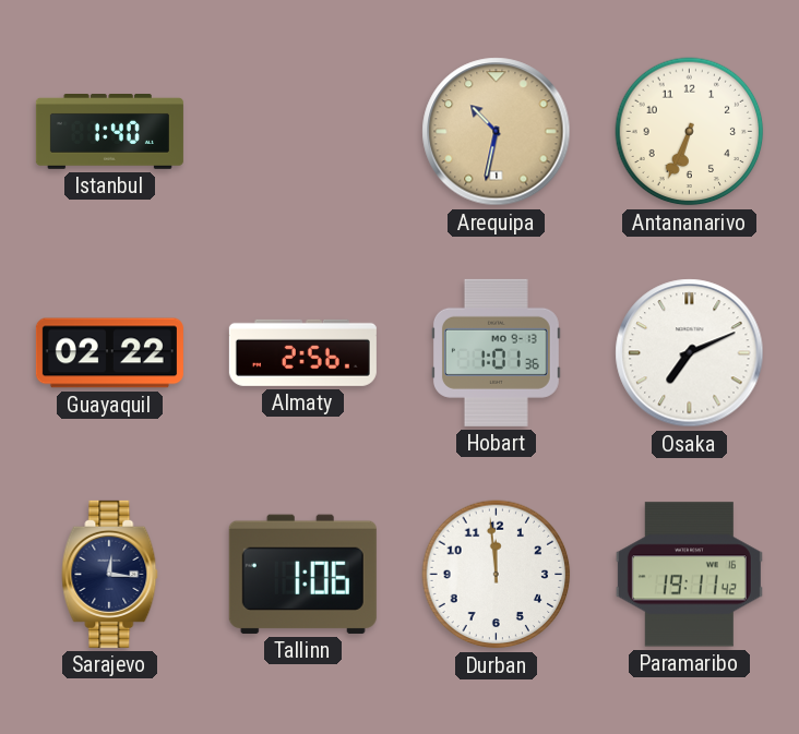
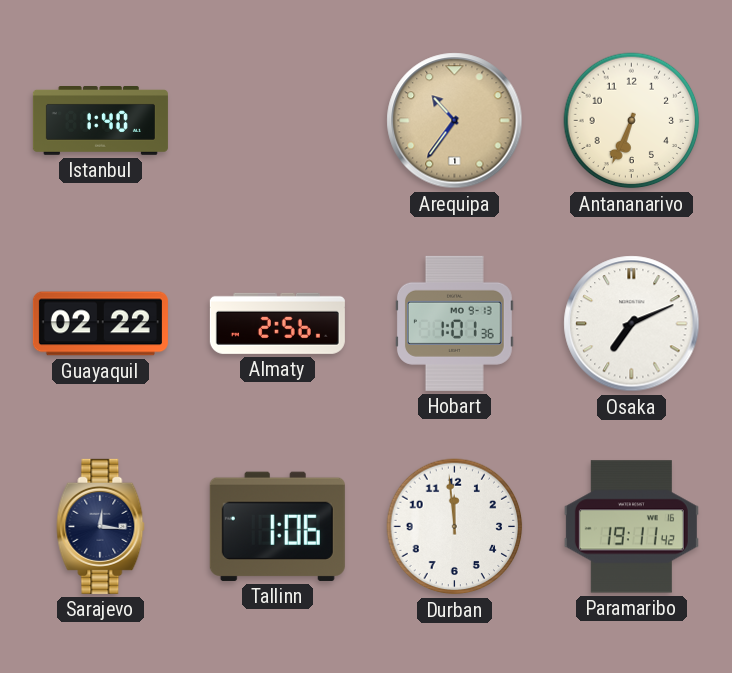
Arequipa: 10:32 -> 10:36
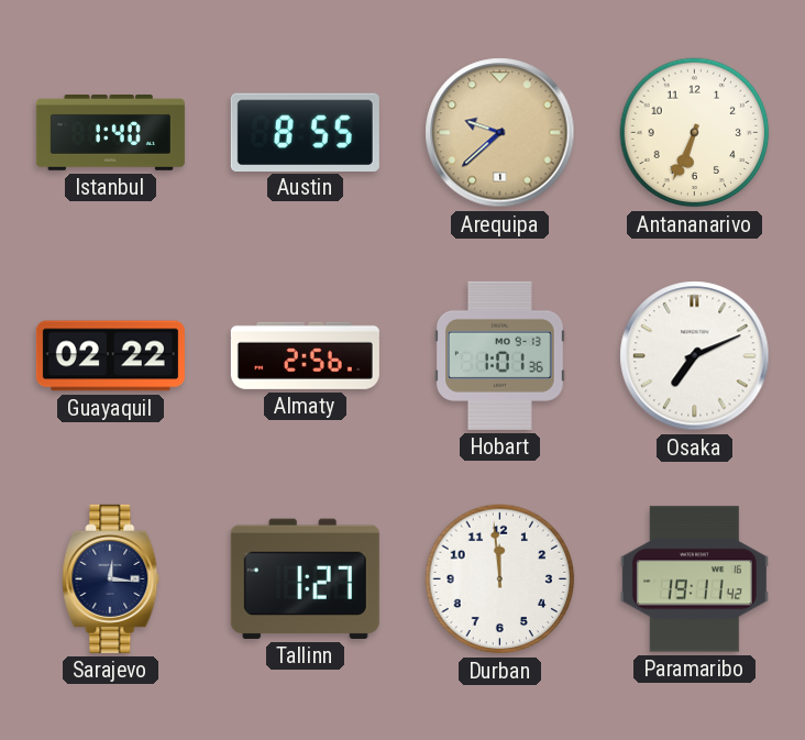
Austin: none -> 8:55
Arequipa: 10:36 -> 9:38
Tallinn: 1:06 -> 1:27
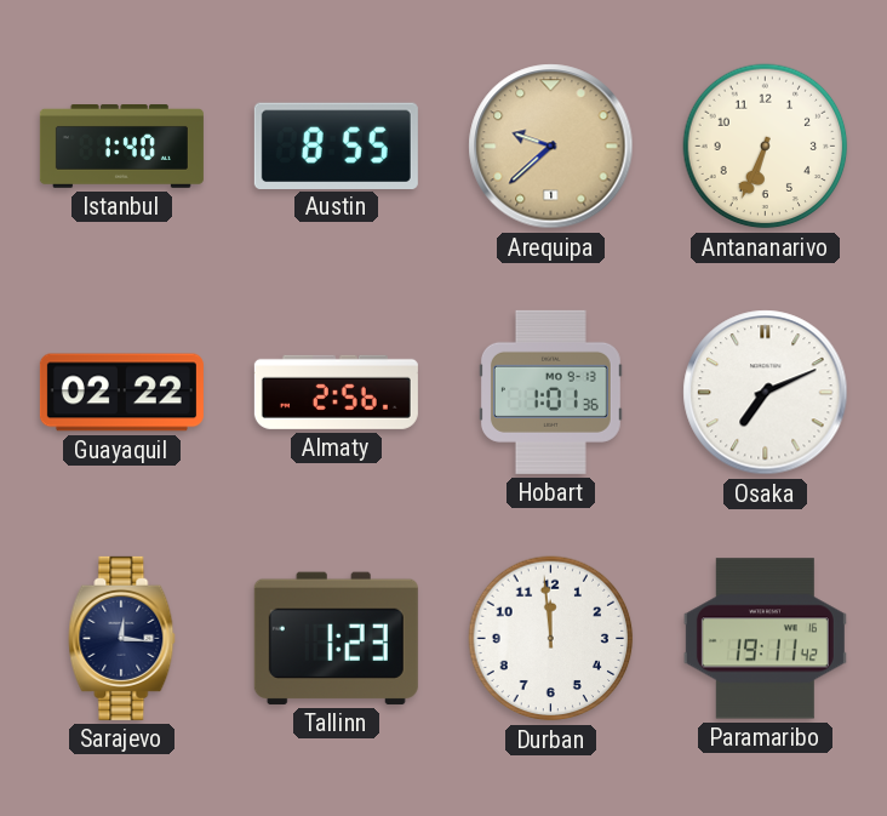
Tallinn: 1:27 -> 1:23
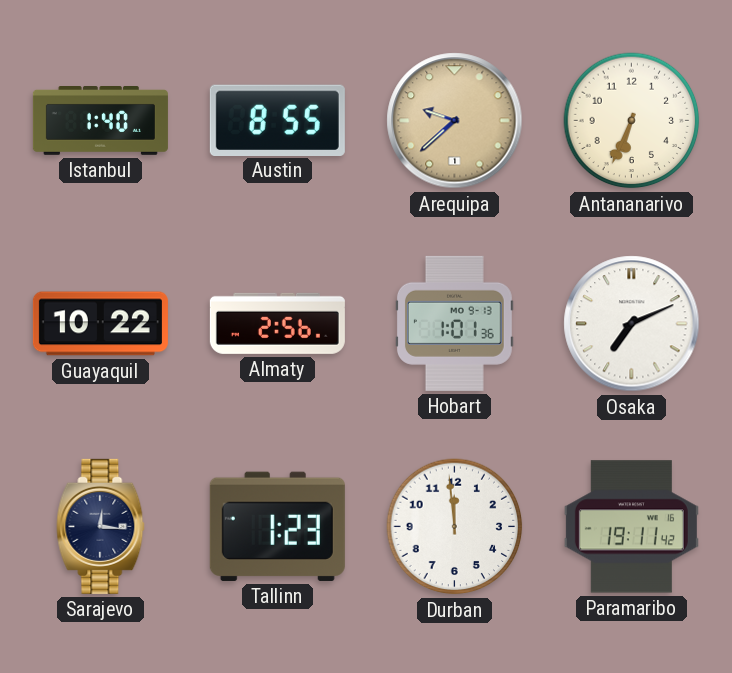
Guayaquil: 02:22 -> 10:22
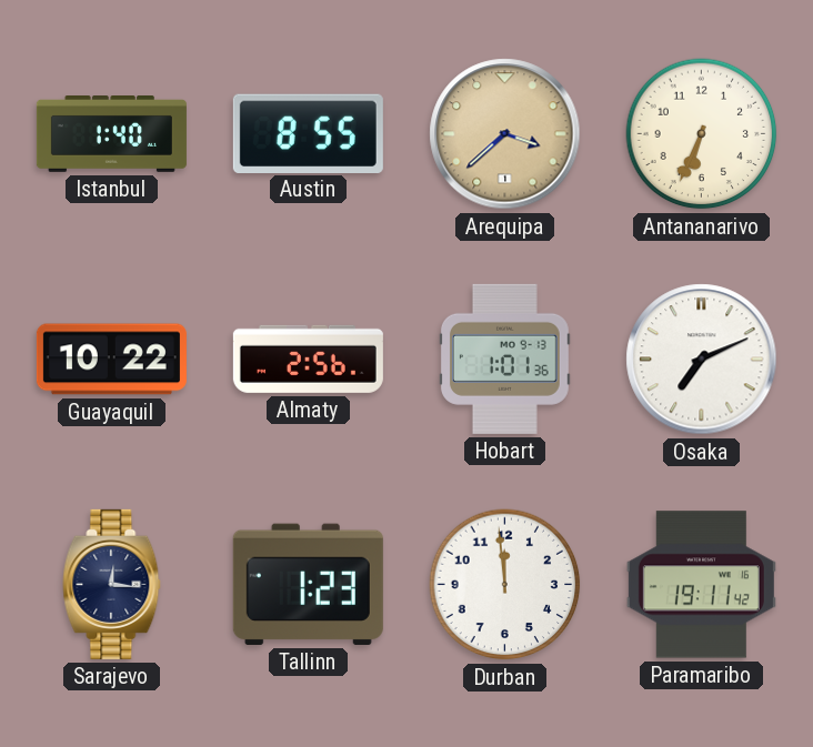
Arequipa: 9:38 -> 3:38
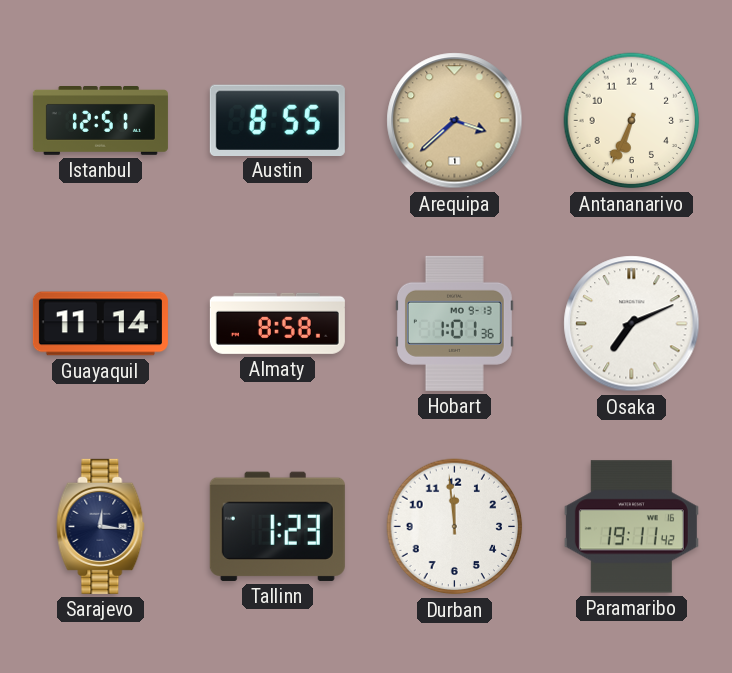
Istanbul: 1:40 -> 12:51
Guayaquil: 10:22 -> 11:14
Almaty: 2:56 -> 8:58
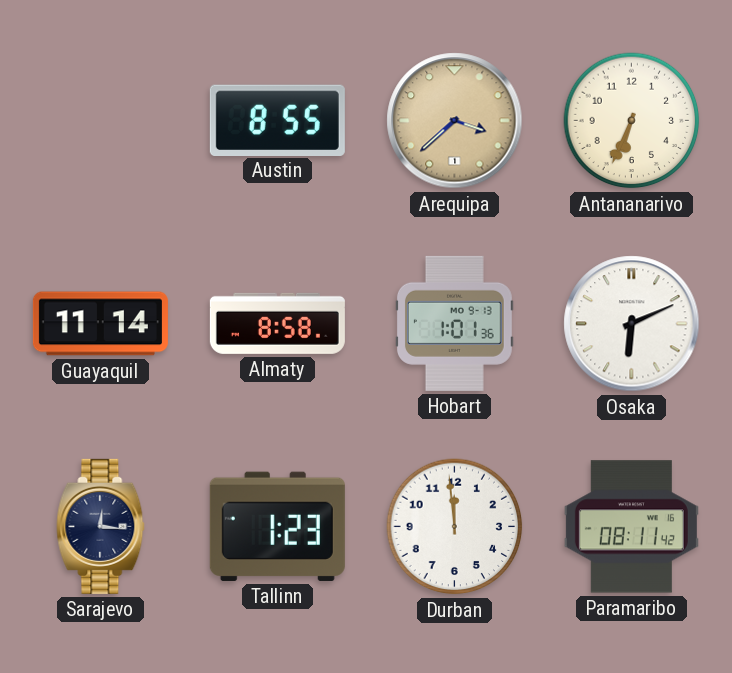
Istanbul: 12:51 -> none
Osaka: 7:11 -> 6:11
Paramaribo: 19:11 -> 08:11
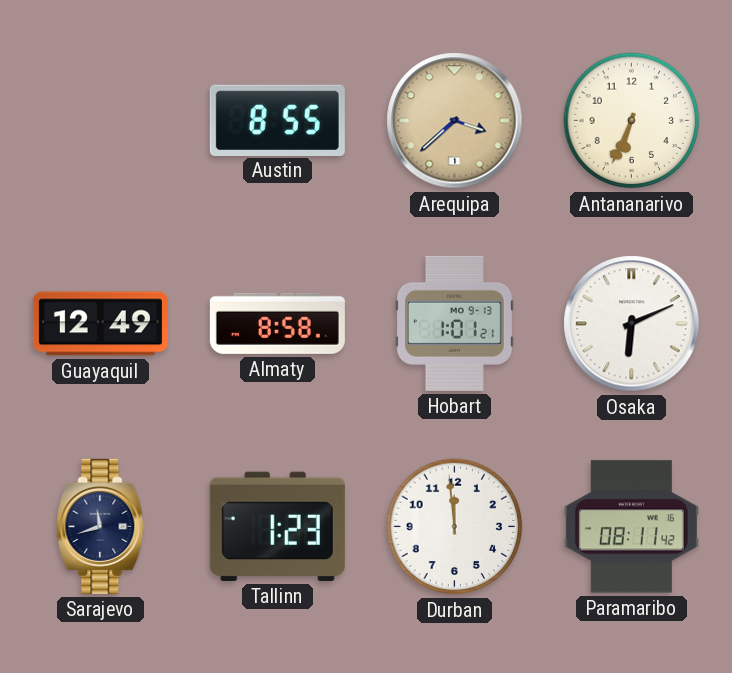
Guayaquil: 11:14 -> 12:49
Hobart: 1:01:36 -> 1:01:21
Sarajevo: 12:16 -> 11:42
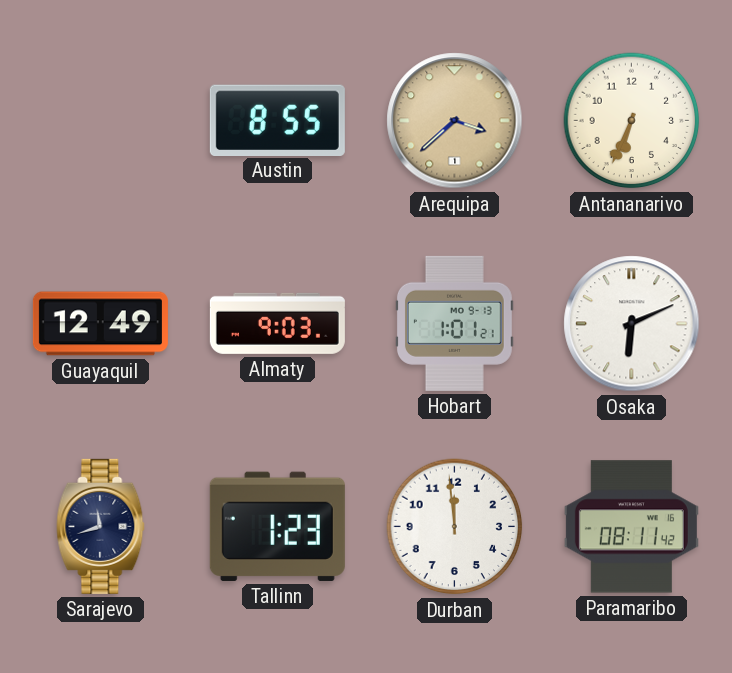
Almaty: 8:58 -> 9:03
